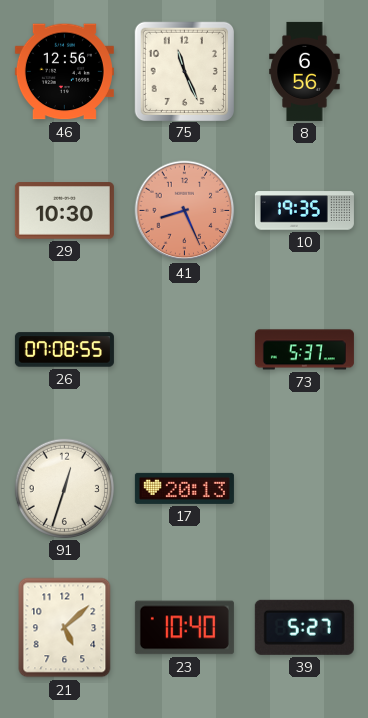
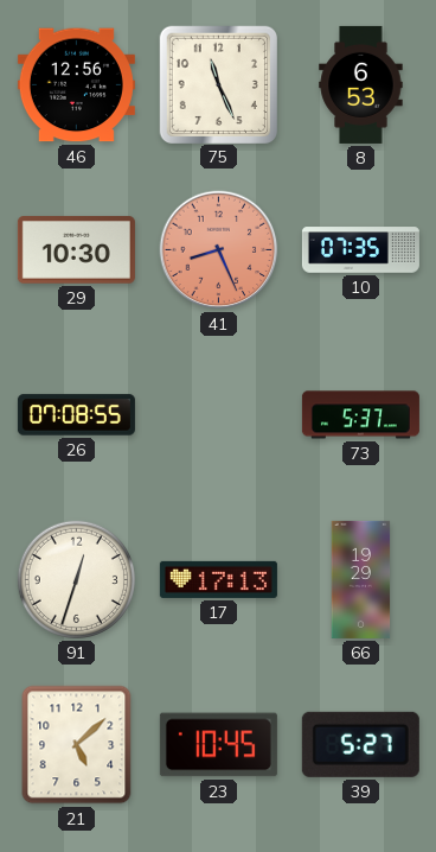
8: 6:56 -> 6:53
10: 19:35 -> 07:35
17: 20:13 -> 17:13
66: none -> 19:29
23: 10:40 -> 10:45
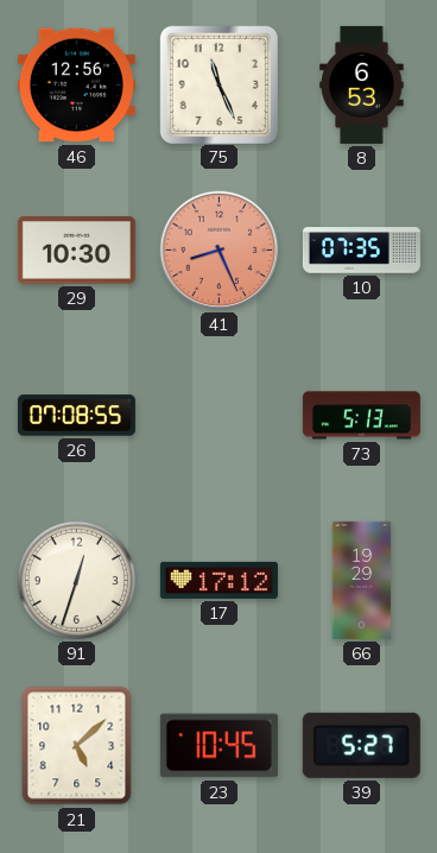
73: 5:37 -> 5:13
17: 17:13 -> 17:12
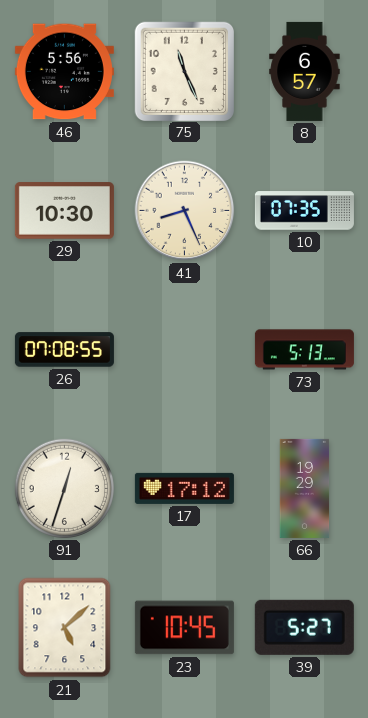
46: 12:56 -> 5:56
8: 6:53 -> 6:57
41 dial: salmon -> cream
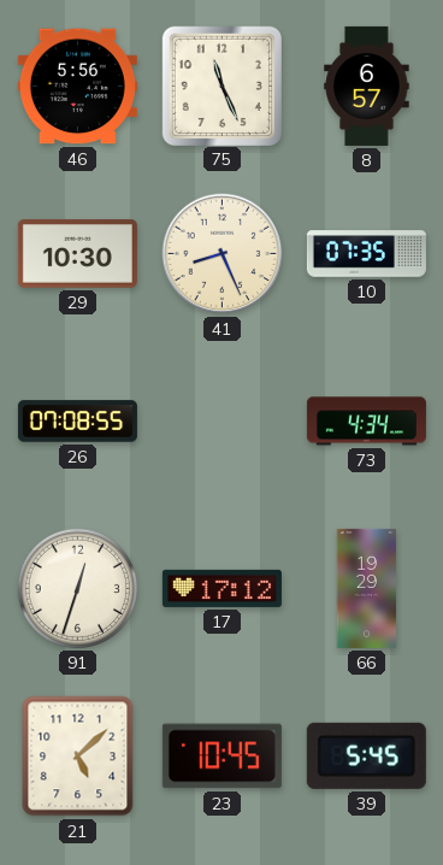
73: 5:13 -> 4:34
39: 5:27 -> 5:45
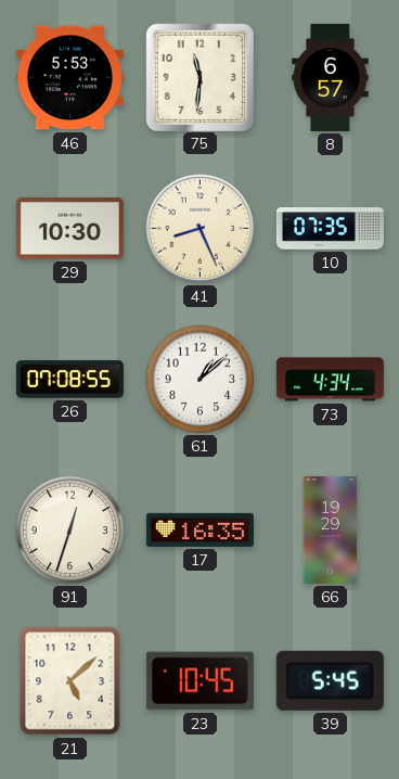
46: 5:56 -> 5:53
75: 11:26 -> 11:31
61: none -> 1:08
17: 17:12 -> 16:35
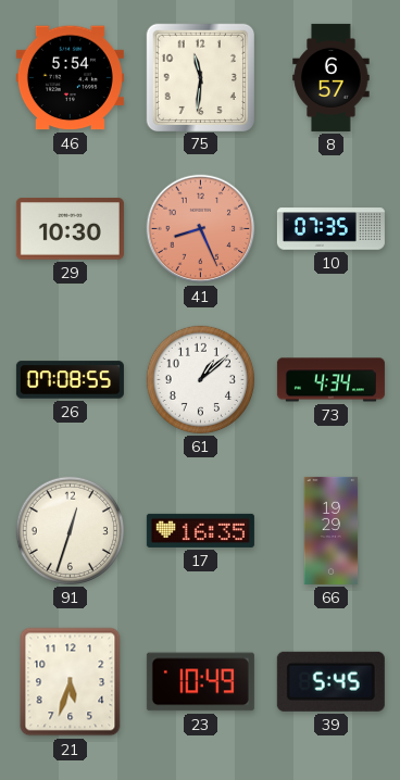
46: 5:53 -> 5:54
41 dial: cream -> salmon
21: 5:08 -> 5:33
23: 10:45 -> 10:49
